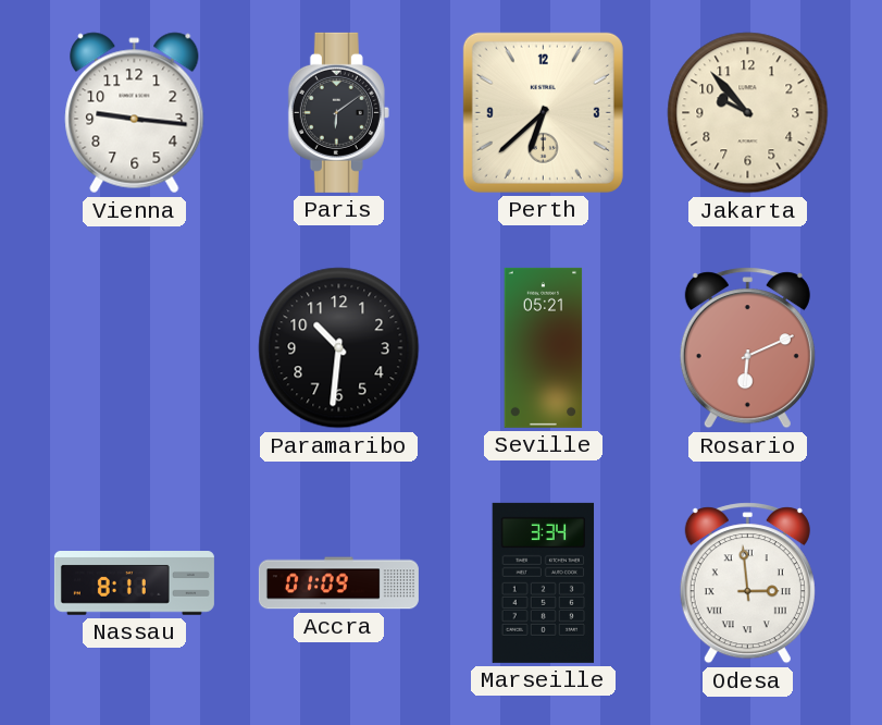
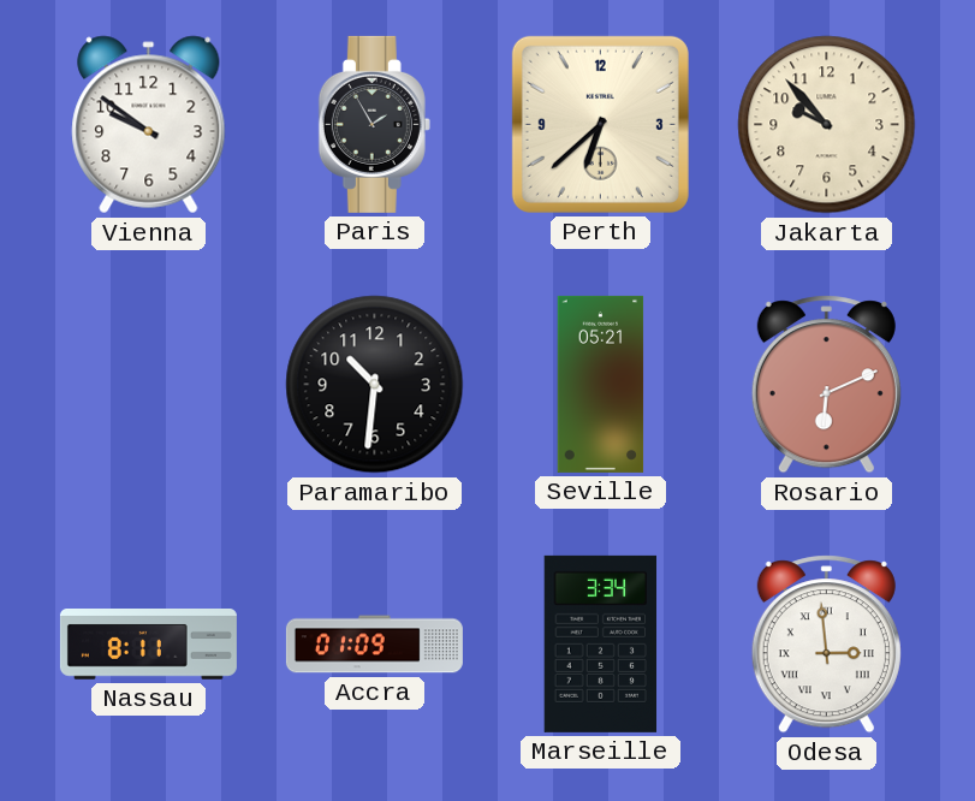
Vienna: 9:16 -> 9:51
Paris: 6:09 -> 1:55
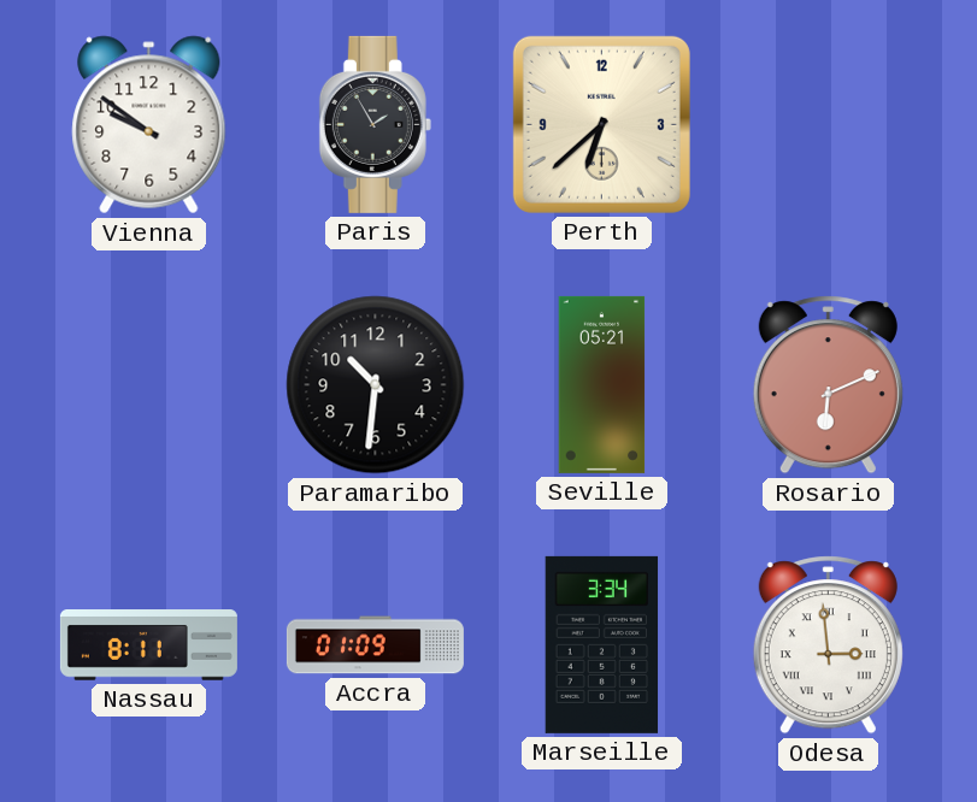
Jakarta: 9:53 -> none
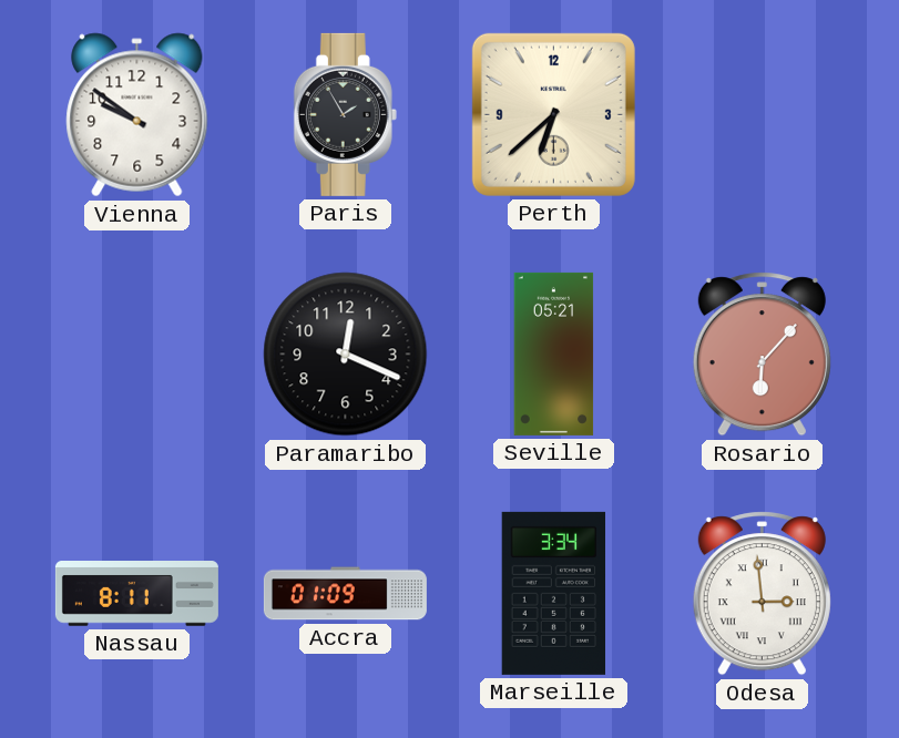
Paramaribo: 10:31 -> 12:19
Rosario: 6:11 -> 6:07
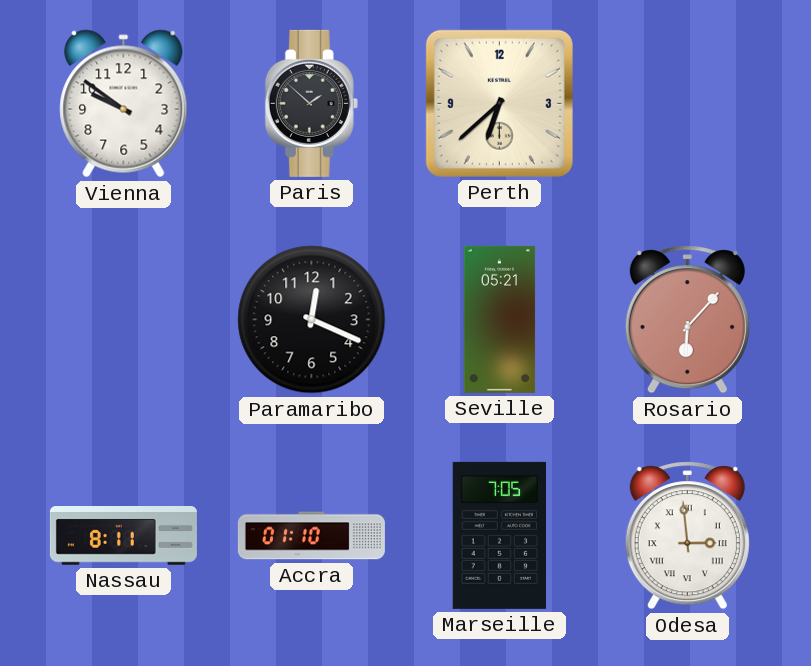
Paris: 1:55 -> 1:52
Accra: 01:09 -> 01:10
Marseille: 3:34 -> 7:05
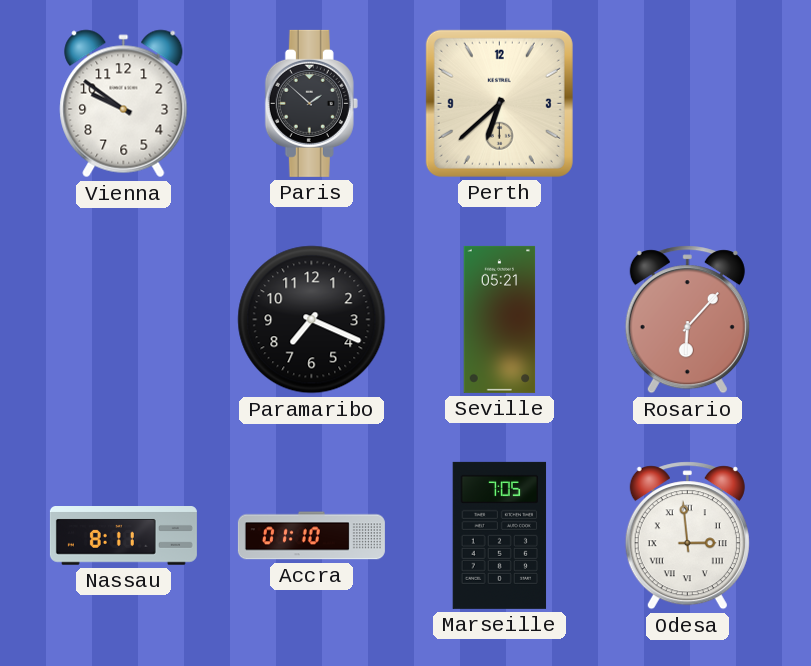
Paramaribo: 12:19 -> 7:19
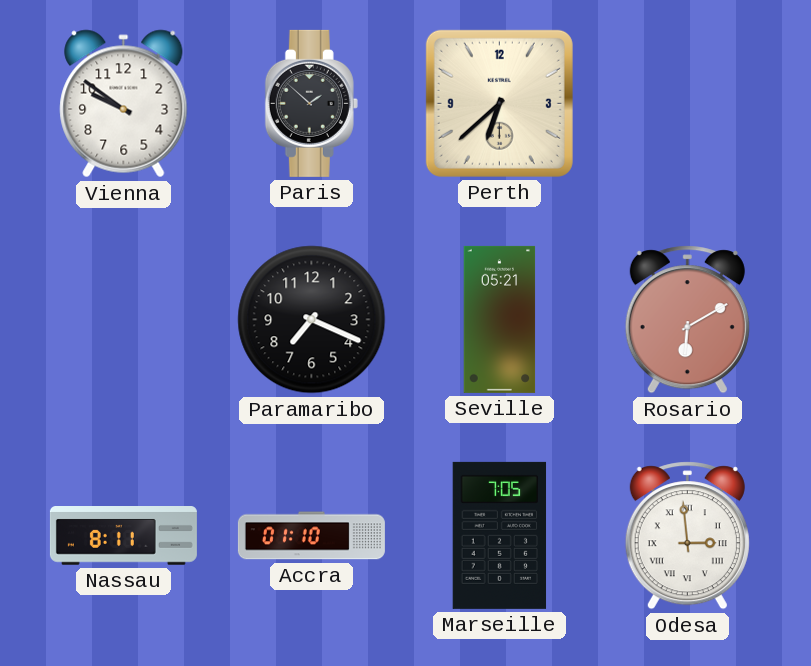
Rosario: 6:07 -> 6:10
